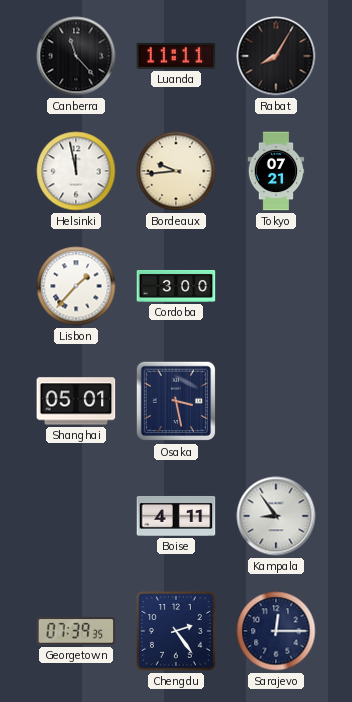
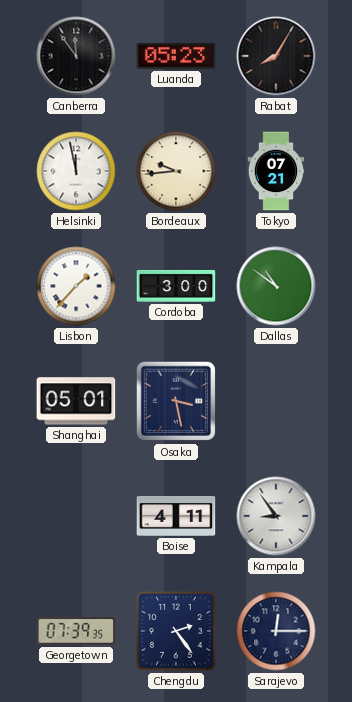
Canberra: 11:23 -> 11:54
Luanda: 11:11 -> 05:23
Dallas: none -> 10:51
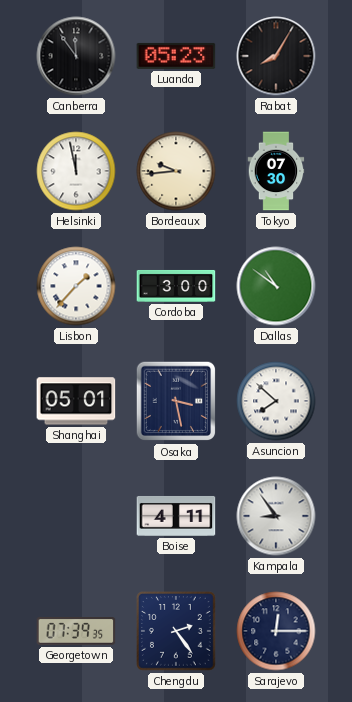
Tokyo: 07:21 -> 07:30
Asuncion: none -> 7:52
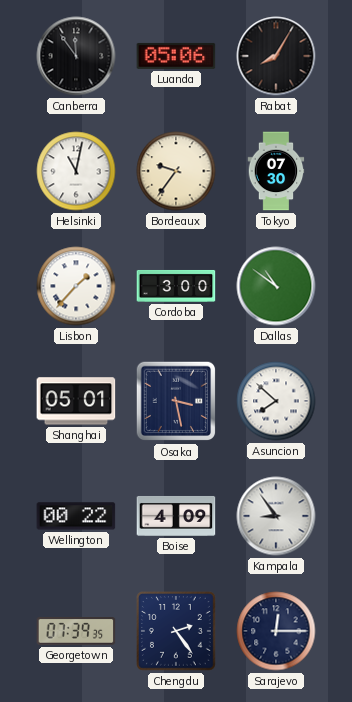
Luanda: 05:23 -> 05:06
Helsinki: 11:58 -> 11:02
Bordeaux: 9:44 -> 9:36
Wellington: none -> 00:22
Boise: 4:11 -> 4:09
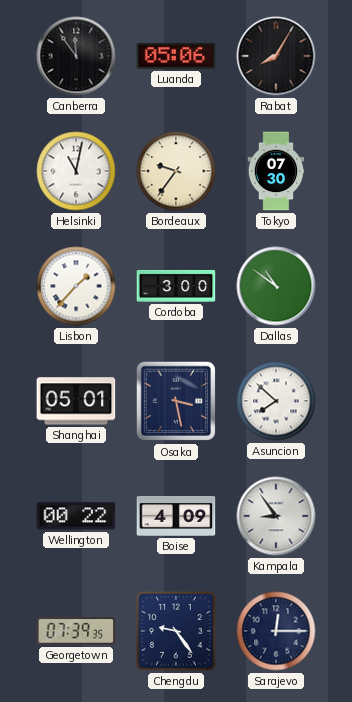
Chengdu: 2:24 -> 9:24
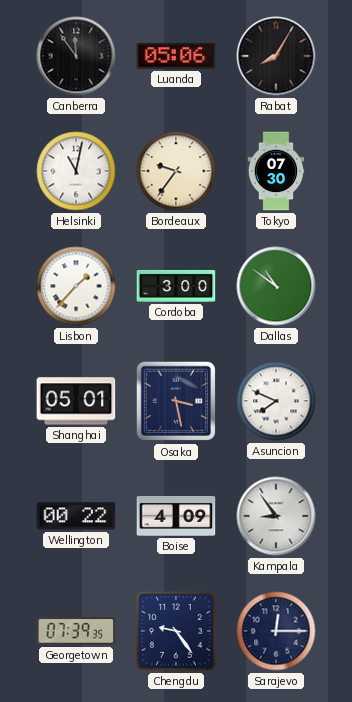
Asuncion: 7:52 -> 7:49
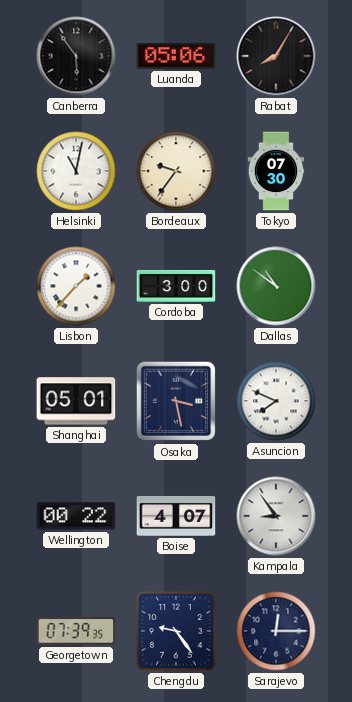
Canberra: 11:54 -> 5:54
Boise: 4:09 -> 4:07
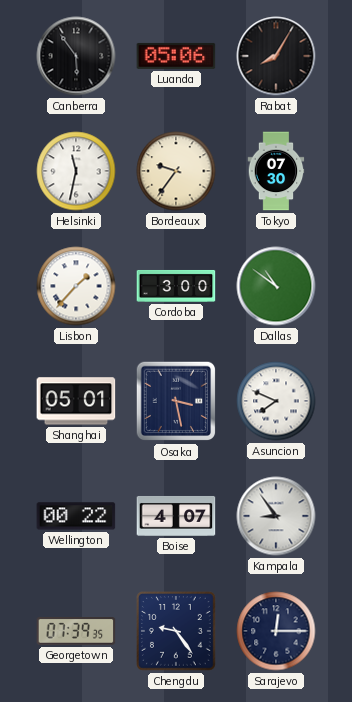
Helsinki: 11:02 -> 11:32
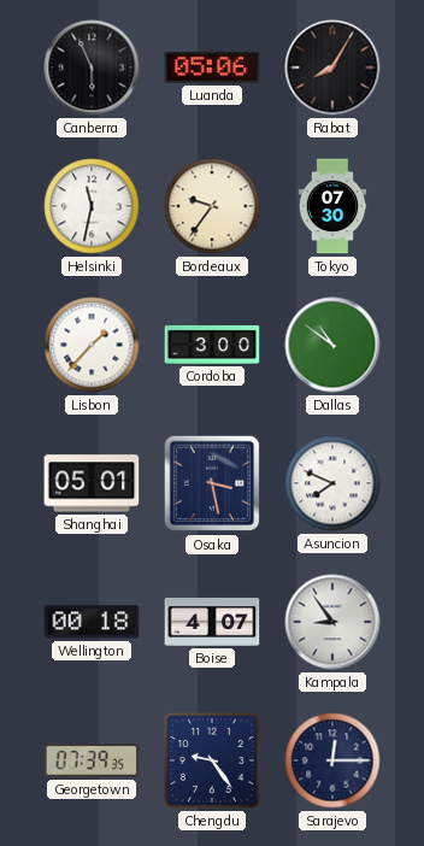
Canberra: 5:54 -> 5:56
Wellington: 00:22 -> 00:18
